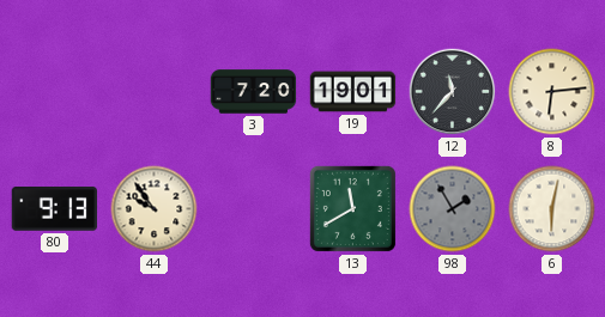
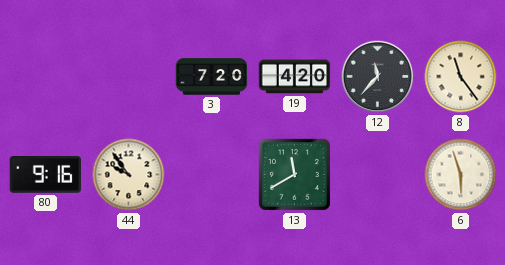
19: 19:01 -> 4:20
8: 6:14 -> 11:24
80: 9:13 -> 9:16
98: 1:55 -> none
6: 6:02 -> 5:57
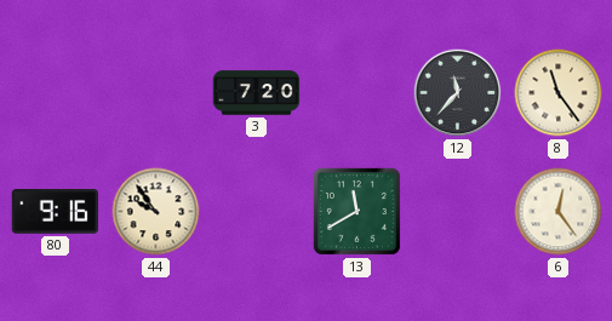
19: 4:20 -> none
6: 5:57 -> 12:24
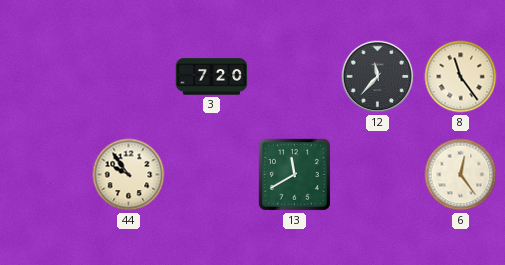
80: 9:16 -> none
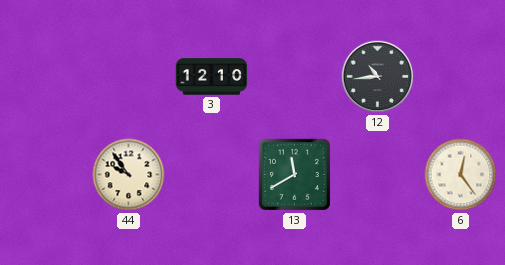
3: 7:20 -> 12:10
12: 11:37 -> 10:44
8: 11:24 -> none
